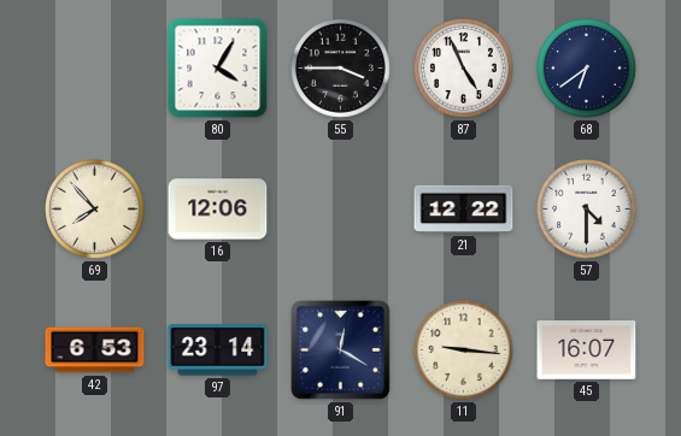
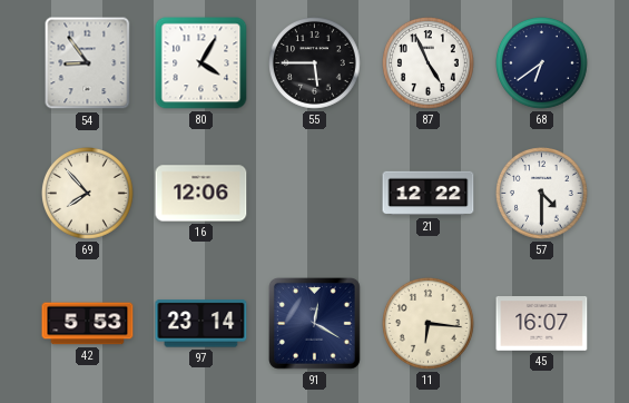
54: none -> 8:54
55: 3:45 -> 5:45
42: 6:53 -> 5:53
11: 9:16 -> 6:16
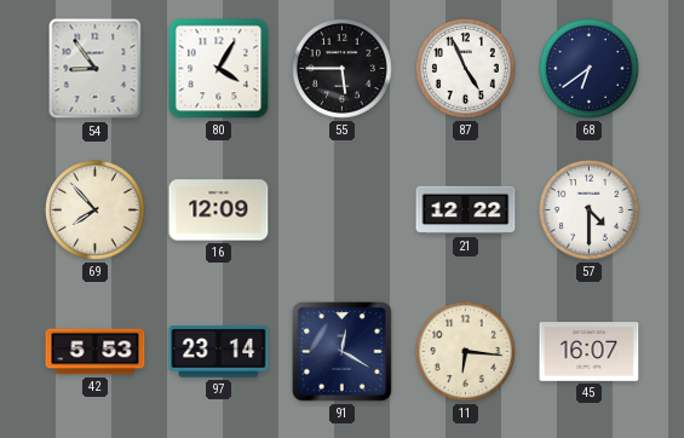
16: 12:06 -> 12:09
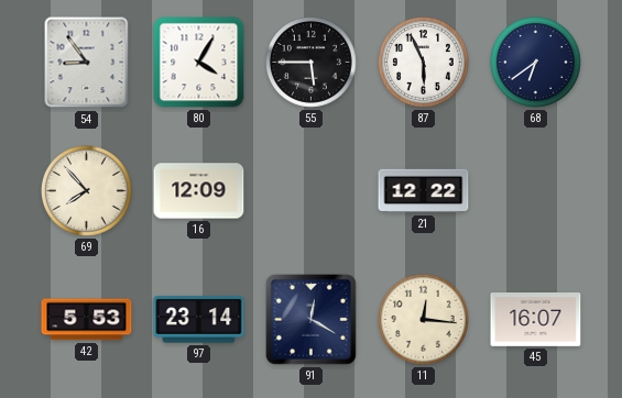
87: 4:56 -> 5:56
57: 4:30 -> none
11: 6:16 -> 12:16
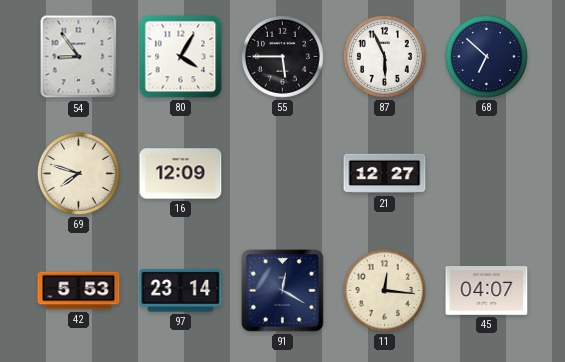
68: 6:39 -> 6:52
69: 7:53 -> 7:48
21: 12:22 -> 12:27
45: 16:07 -> 04:07
